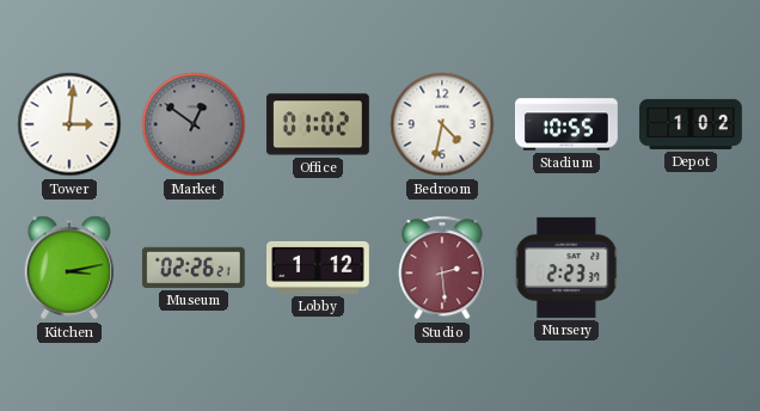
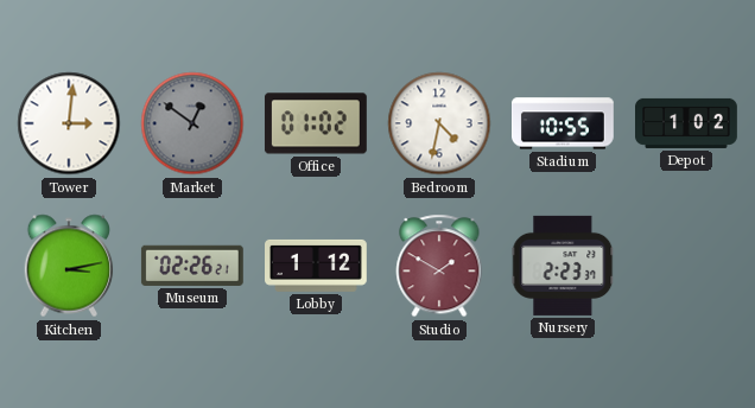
Studio: 2:29 -> 1:50
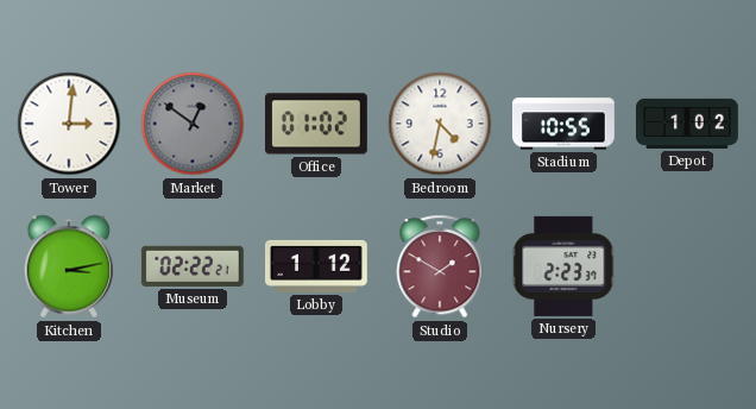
Museum: 02:26 -> 02:22
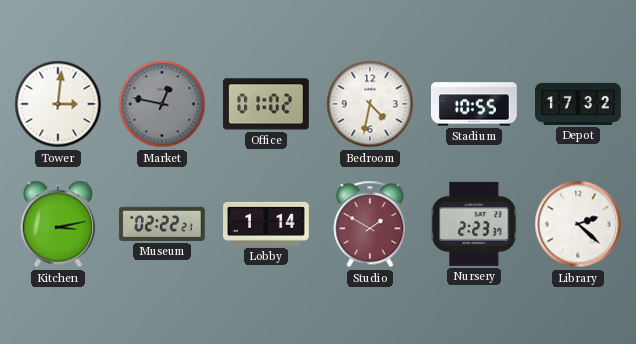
Market: 12:51 -> 12:47
Depot: 1:02 -> 17:32
Lobby: 1:12 -> 1:14
Library: none -> 2:22
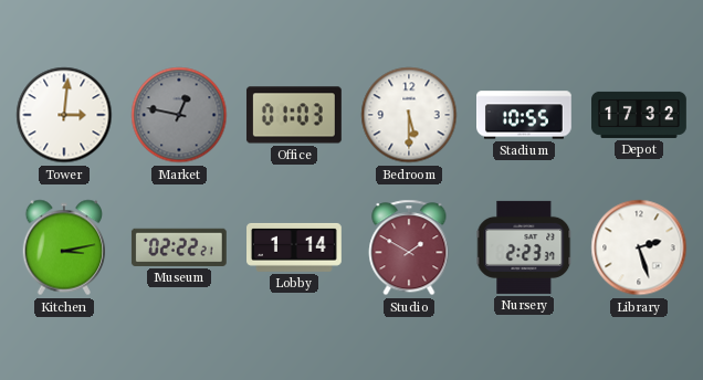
Office: 01:02 -> 01:03
Bedroom: 4:32 -> 5:30
Library: 2:22 -> 2:27
